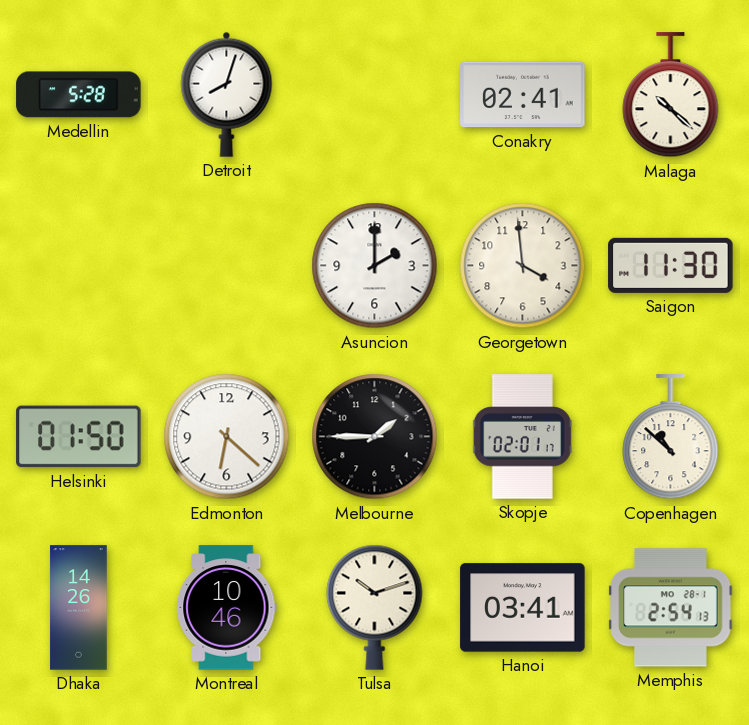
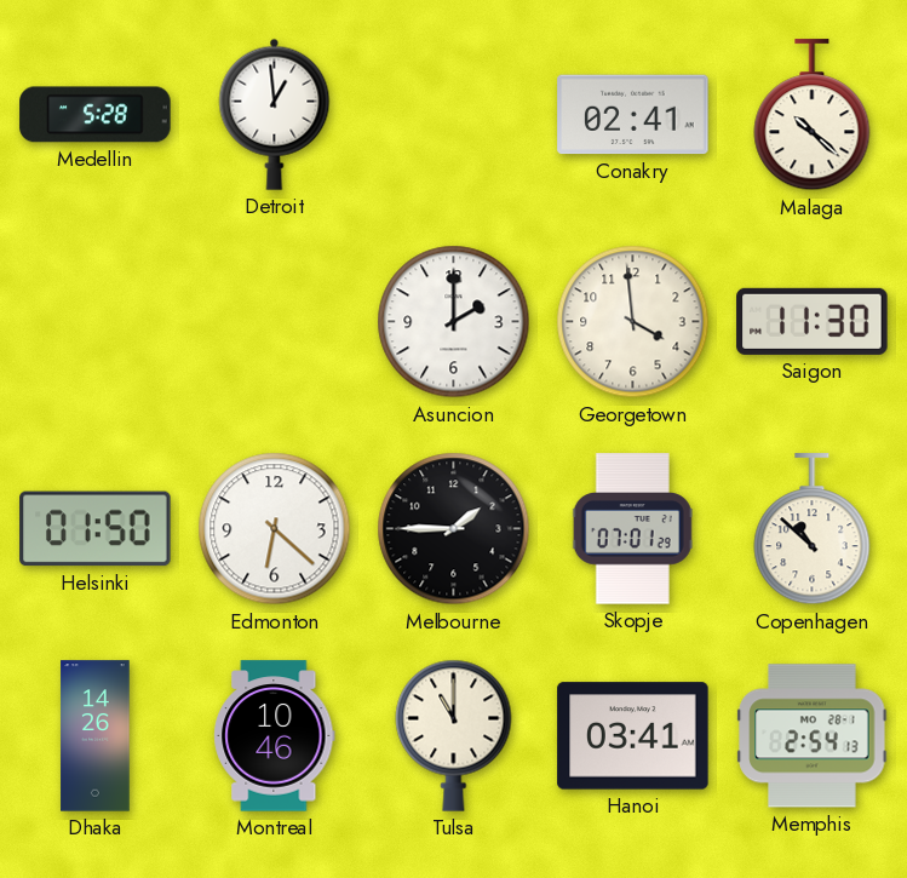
Detroit: 8:03 -> 12:59
Skopje: 02:01 -> 07:01
Tulsa: 10:12 -> 11:00
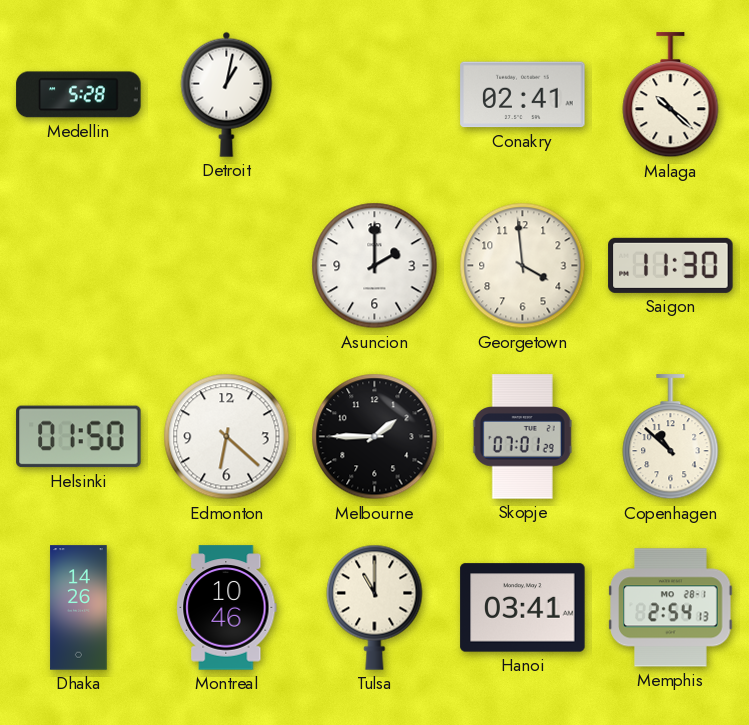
Detroit: 12:59 -> 1:02
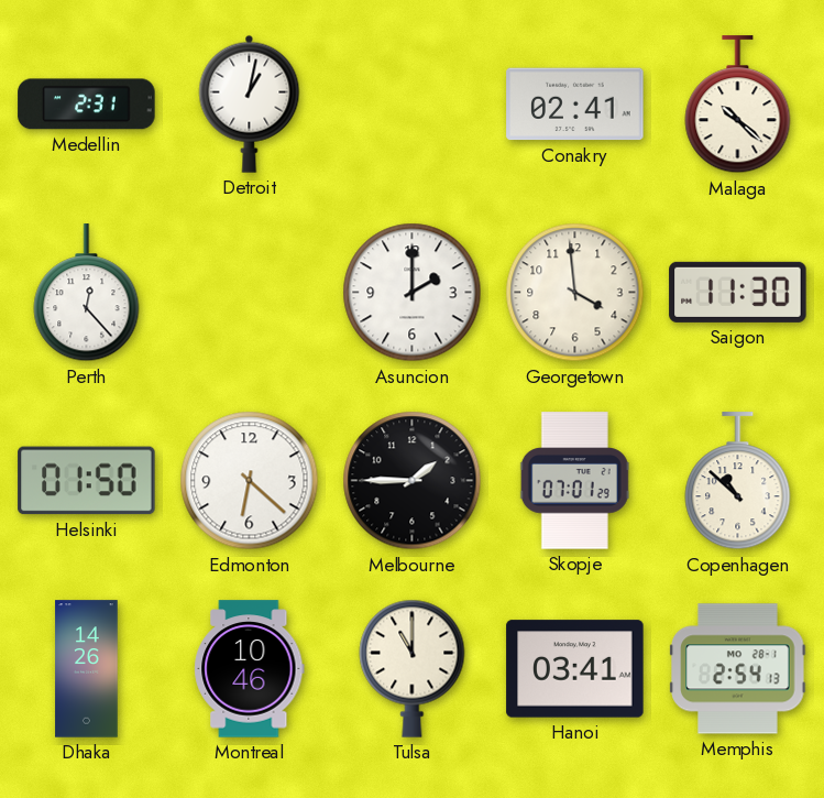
Medellin: 5:28 -> 2:31
Perth: none -> 12:23
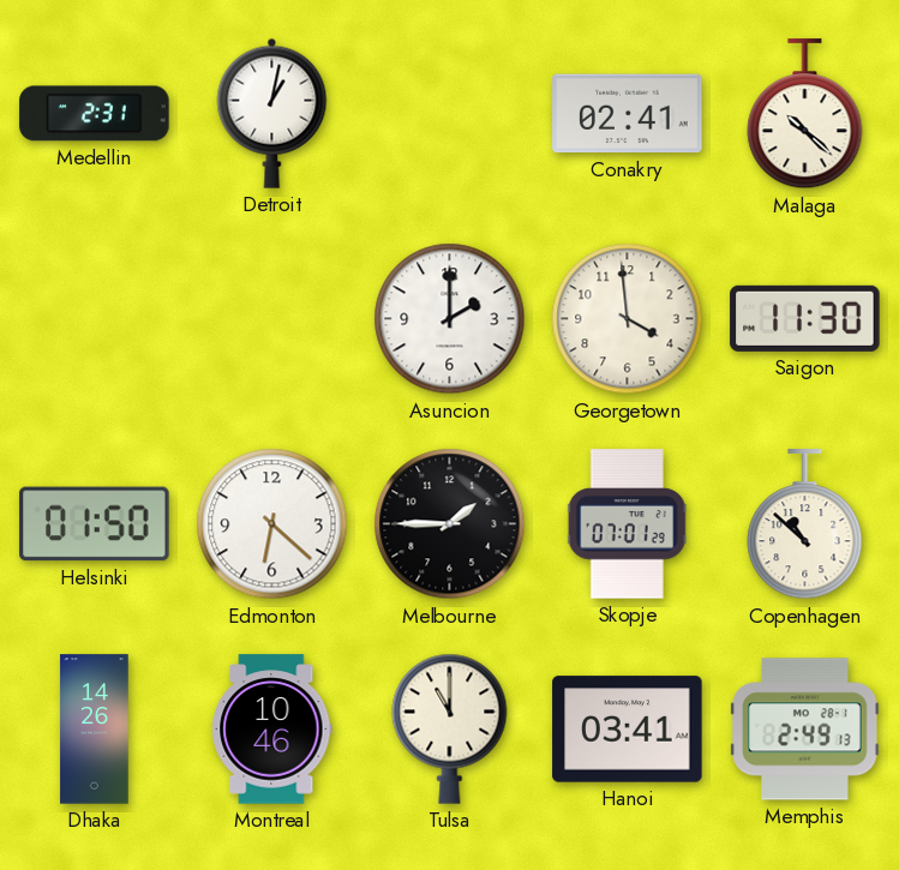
Perth: 12:23 -> none
Memphis: 2:54 -> 2:49
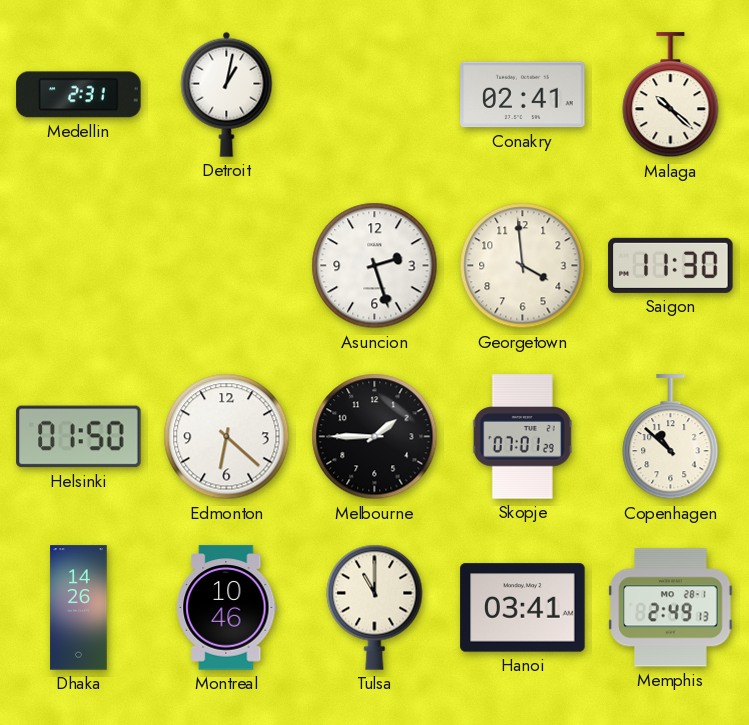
Asuncion: 2:00 -> 2:27
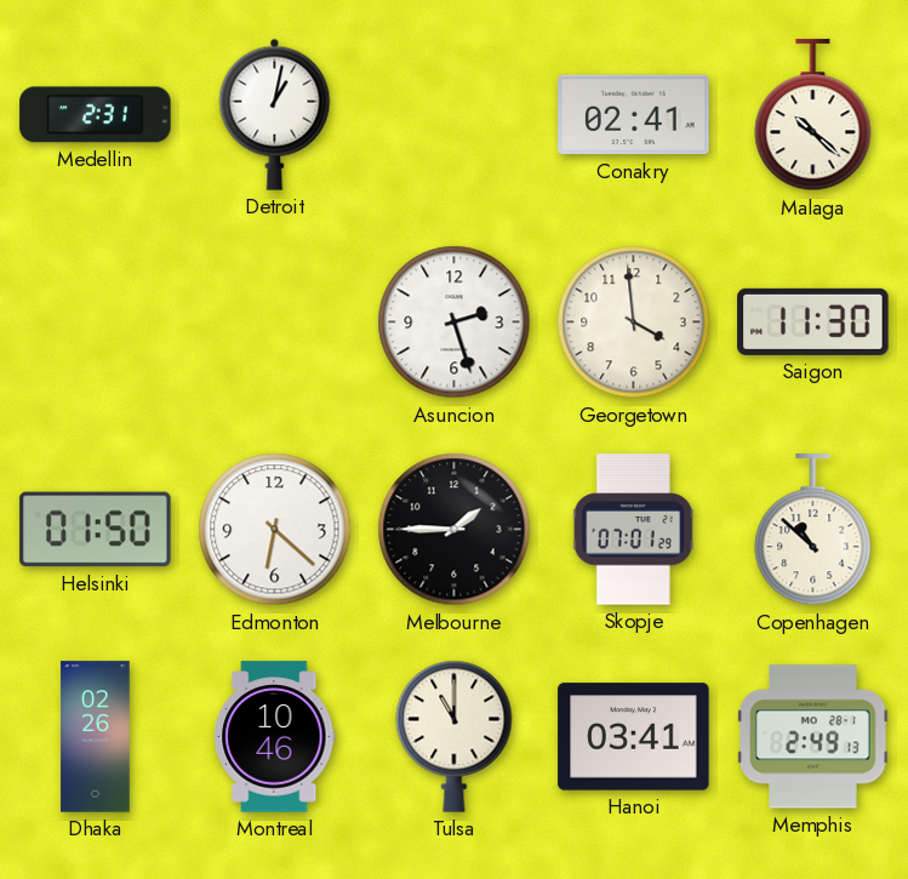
Dhaka: 14:26 -> 02:26
